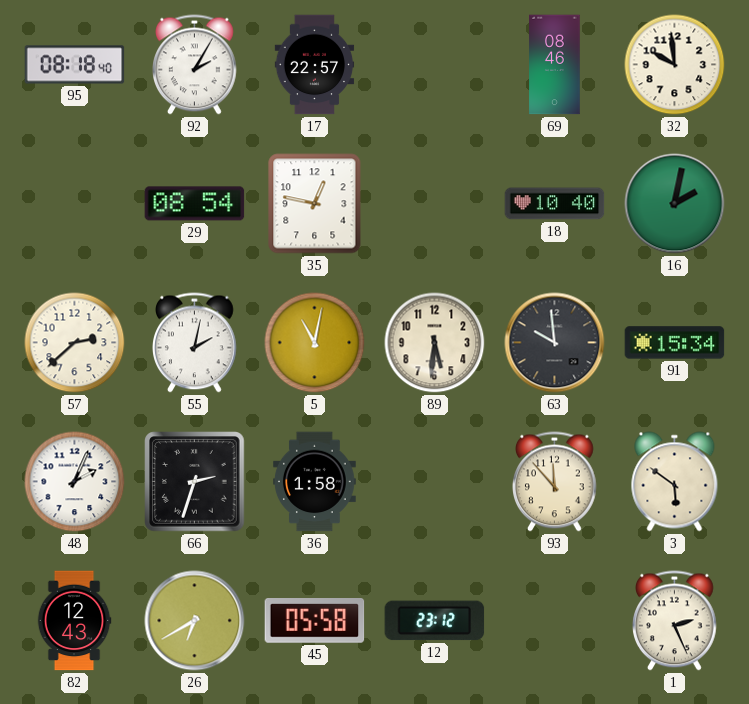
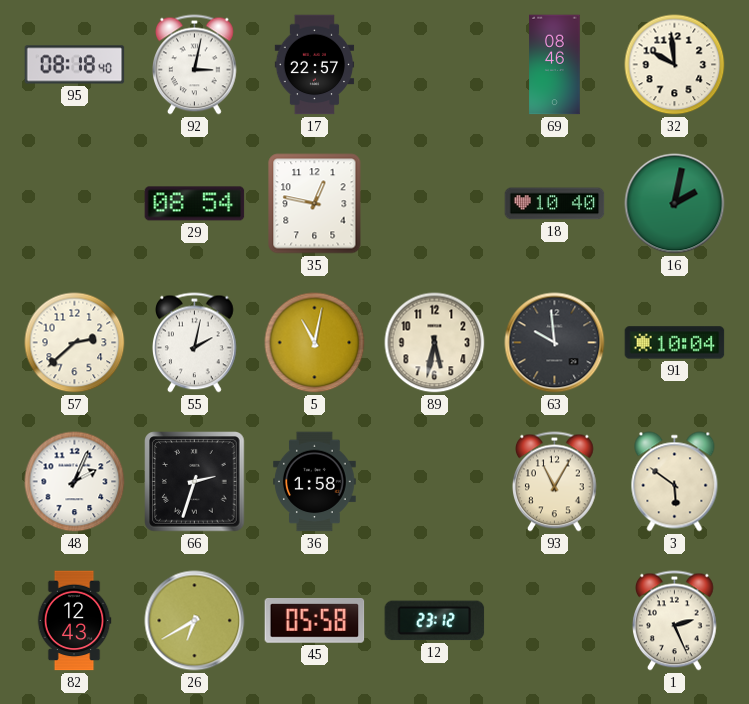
92: 2:05 -> 3:02
89: 5:31 -> 5:32
91: 15:34 -> 10:04
93: 11:53 -> 11:05
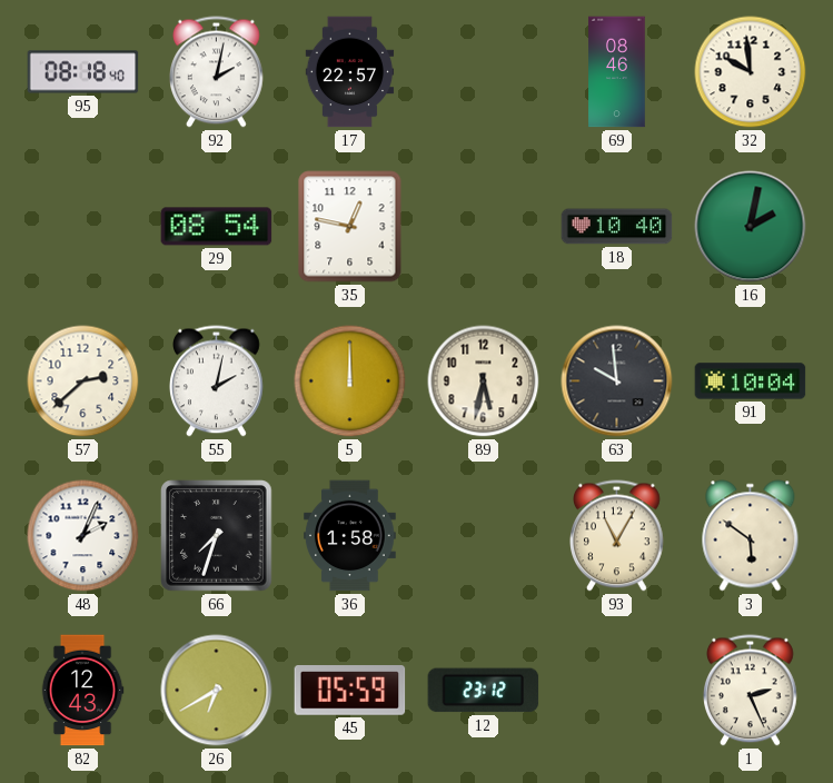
92: 3:02 -> 2:02
5: 11:02 -> 12:00
66: 2:33 -> 7:33
45: 05:58 -> 05:59
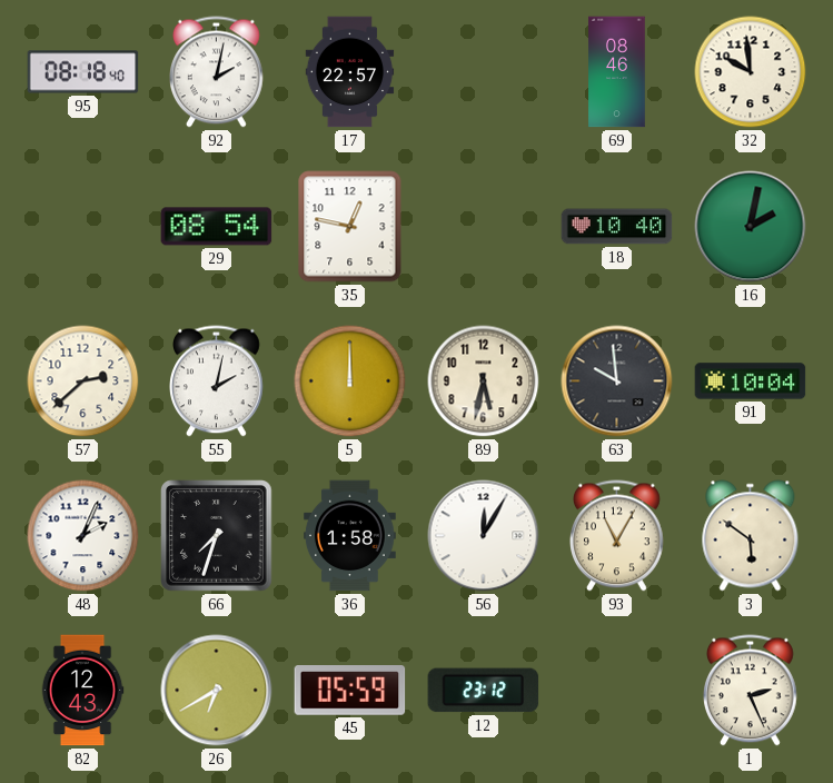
56: none -> 12:05
